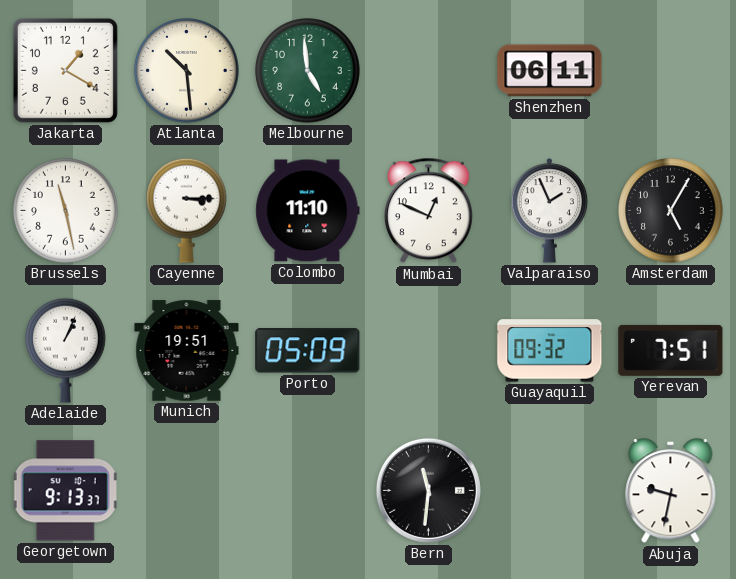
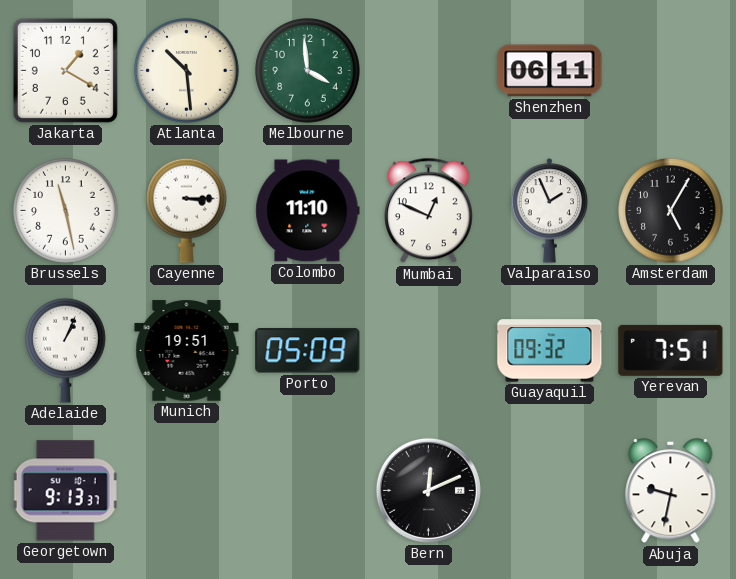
Melbourne: 4:59 -> 3:59
Bern: 11:31 -> 12:11
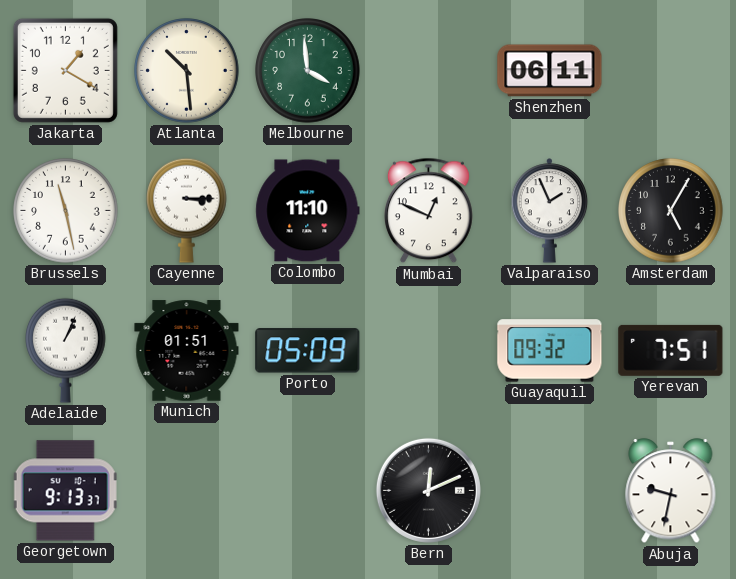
Munich: 19:51 -> 01:51
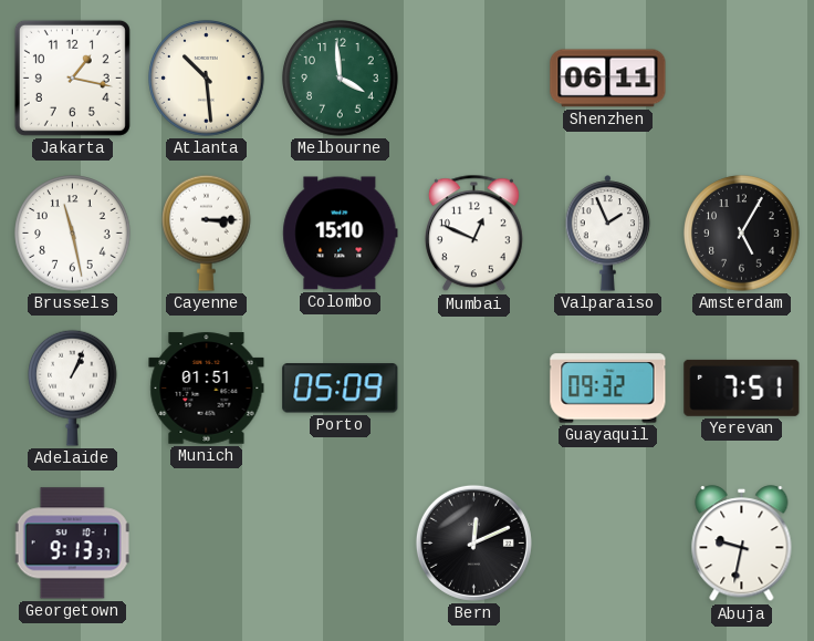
Jakarta: 1:20 -> 1:17
Colombo: 11:10 -> 15:10
